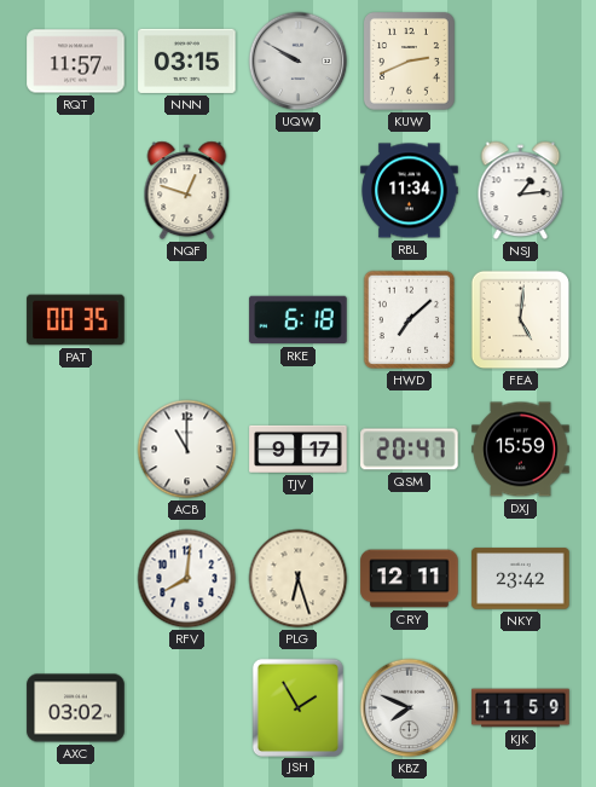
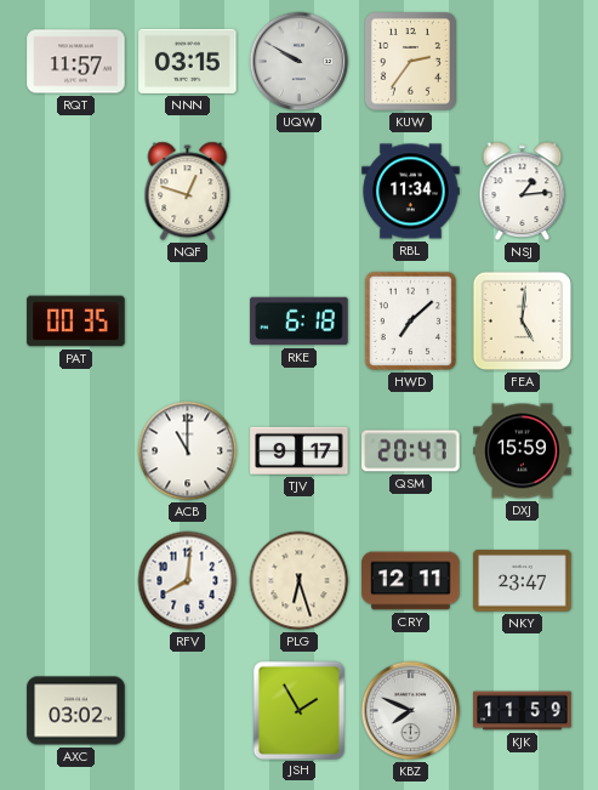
KUW: 2:41 -> 2:36
NKY: 23:42 -> 23:47
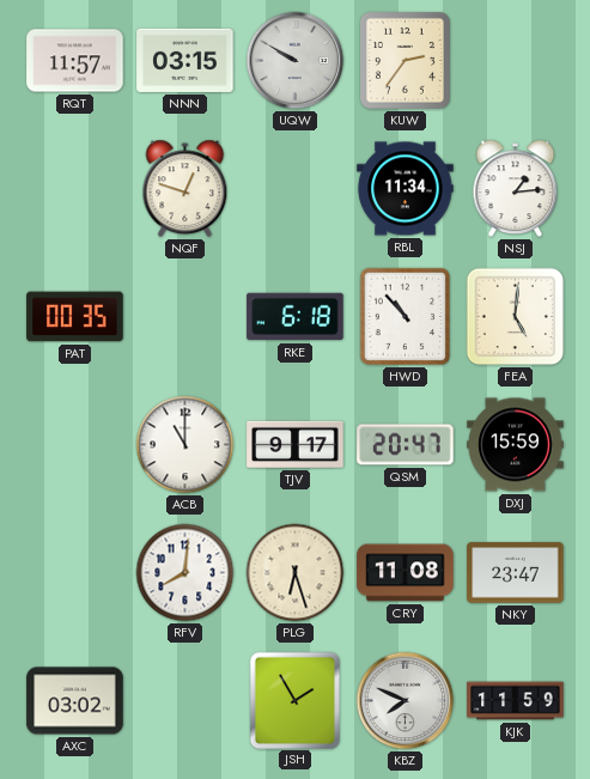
HWD: 7:08 -> 10:53
CRY: 12:11 -> 11:08
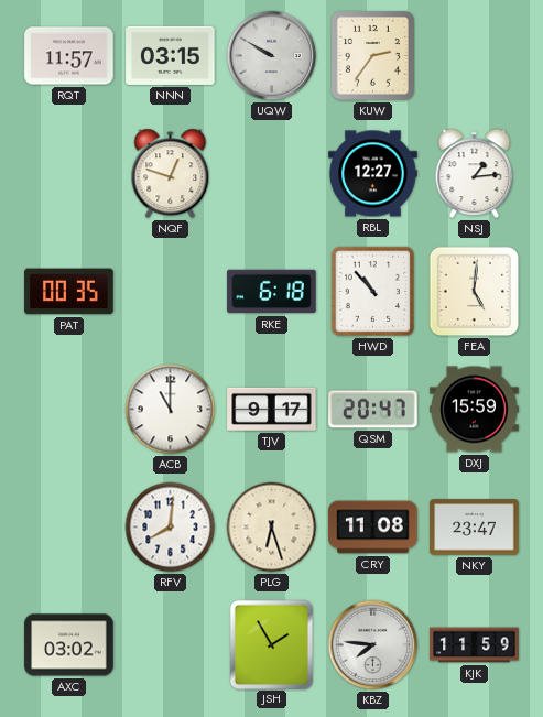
RBL: 11:34 -> 12:27
KBZ: 7:49 -> 7:46
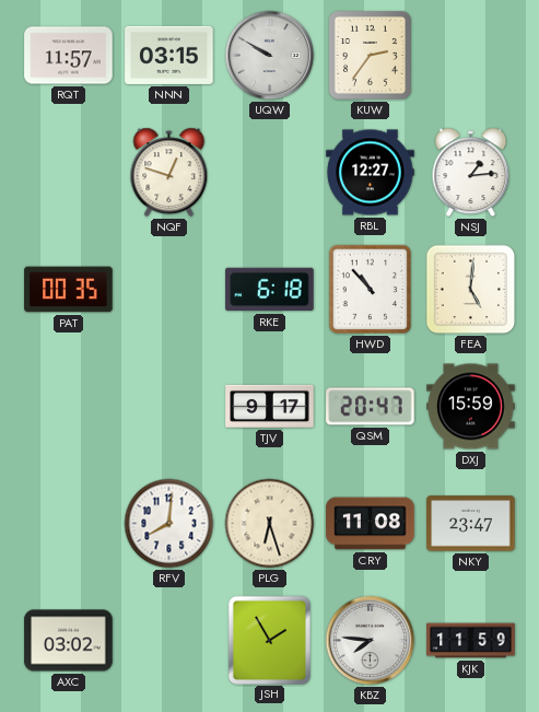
ACB: 11:00 -> none
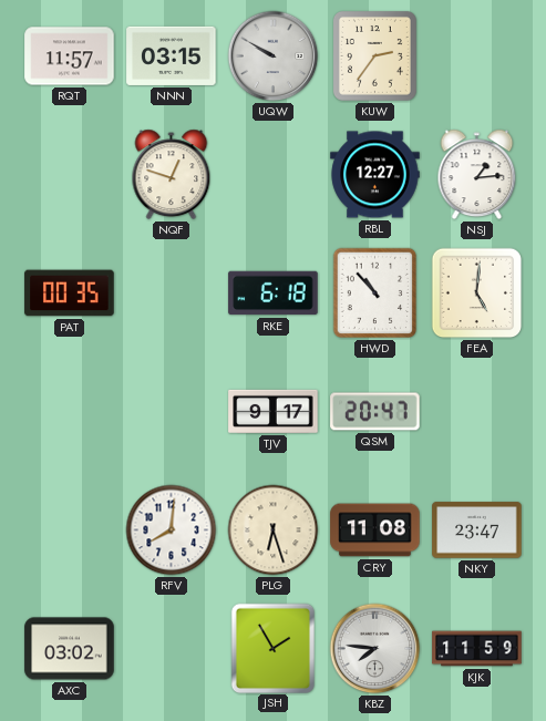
DXJ: 15:59 -> none
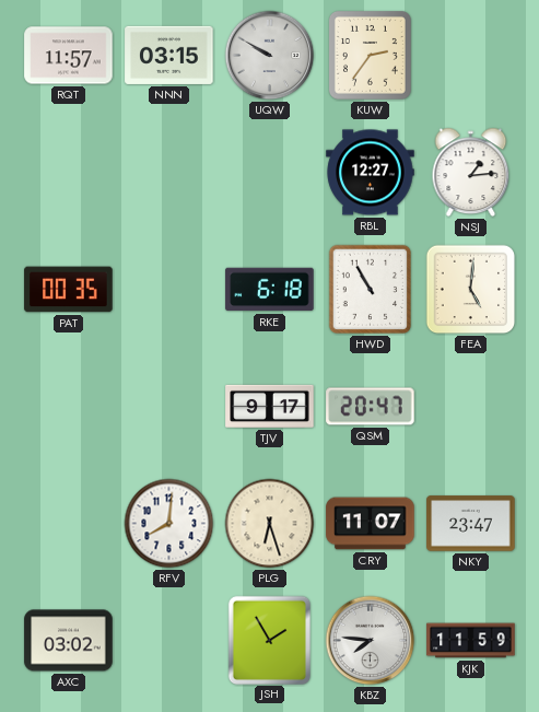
NQF: 12:48 -> none
HWD: 10:53 -> 10:55
CRY: 11:08 -> 11:07
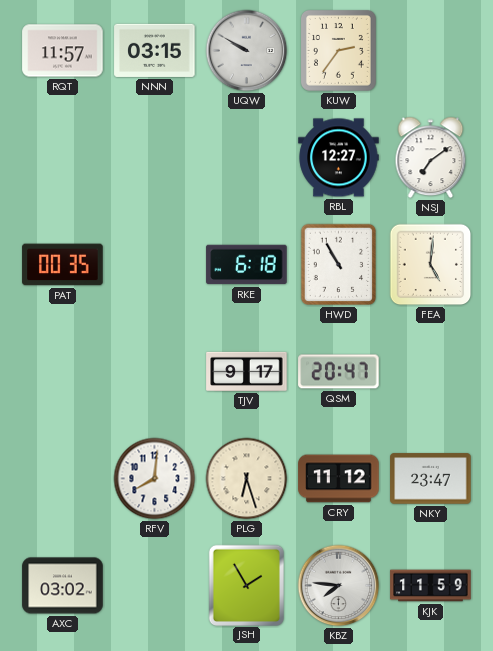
NSJ: 1:14 -> 7:09
CRY: 11:07 -> 11:12
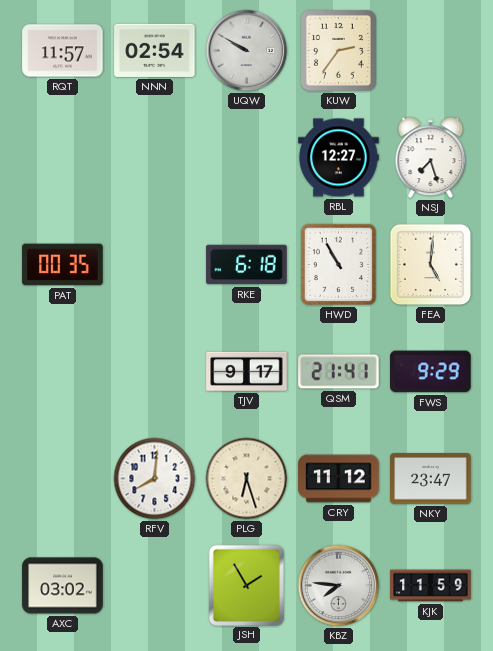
NNN: 03:15 -> 02:54
NSJ: 7:09 -> 7:27
QSM: 20:47 -> 21:41
FWS: none -> 9:29
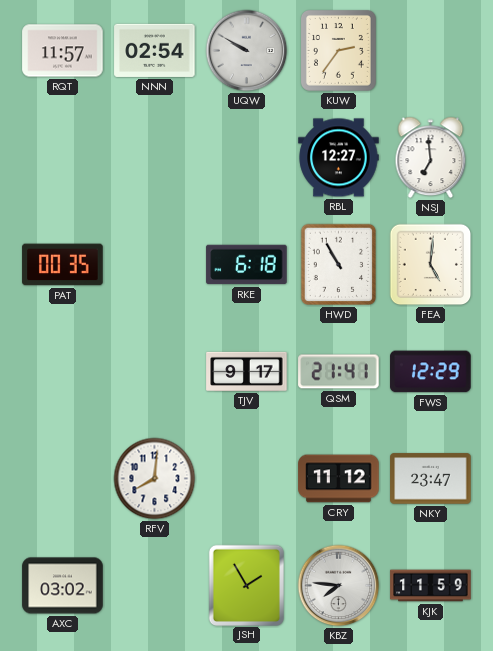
NSJ: 7:27 -> 6:59
FWS: 9:29 -> 12:29
PLG: 6:27 -> none
